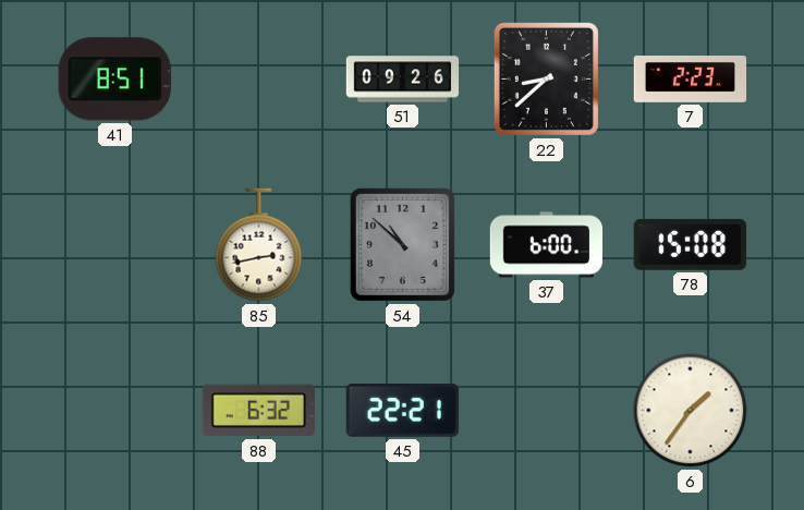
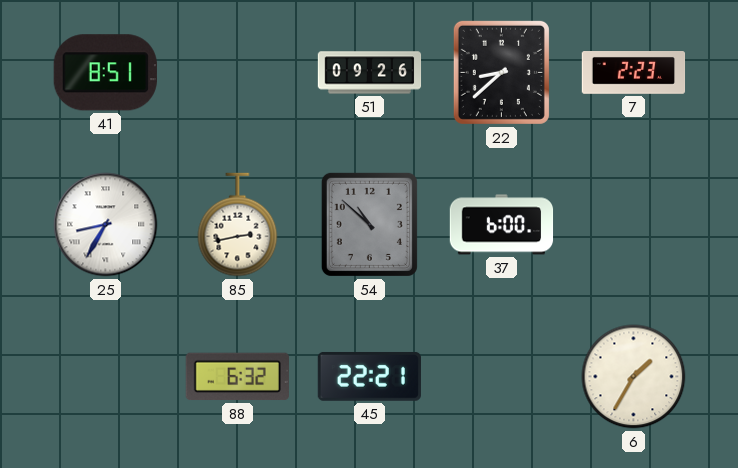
25: none -> 8:35
78: 15:08 -> none
6: 1:36 -> 1:35
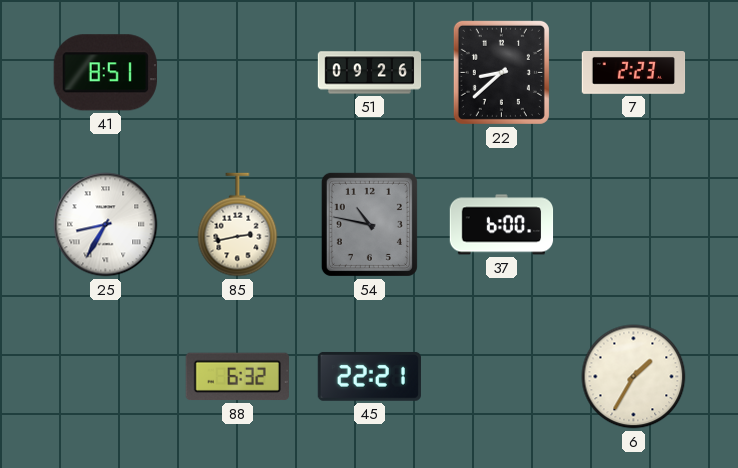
54: 10:52 -> 10:47
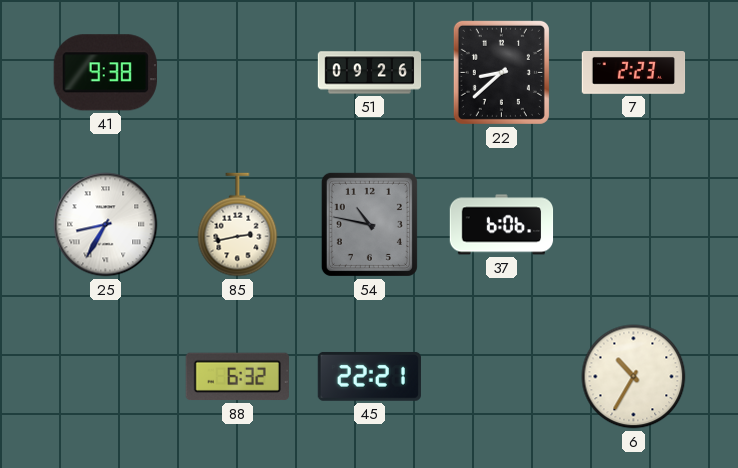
41: 8:51 -> 9:38
37: 6:00 -> 6:06
6: 1:35 -> 10:35
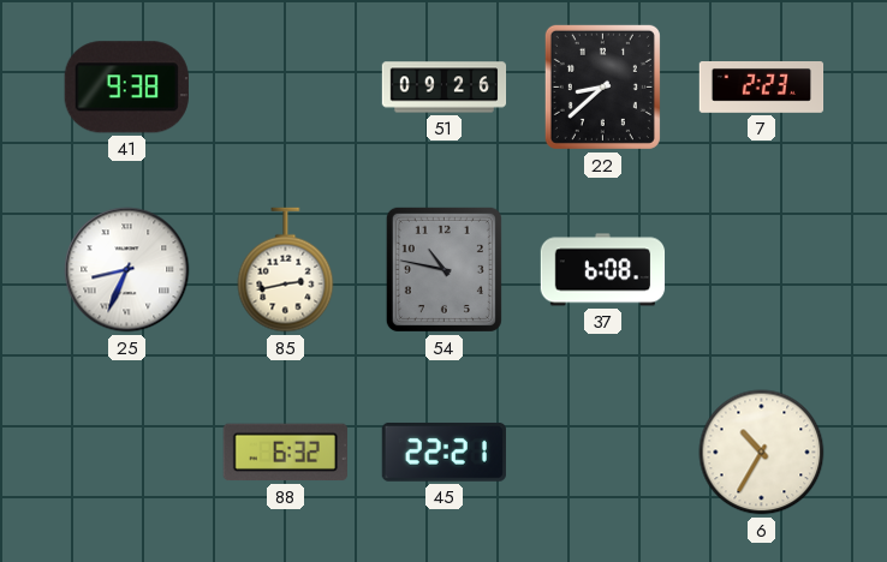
25: 8:35 -> 8:34
37: 6:06 -> 6:08
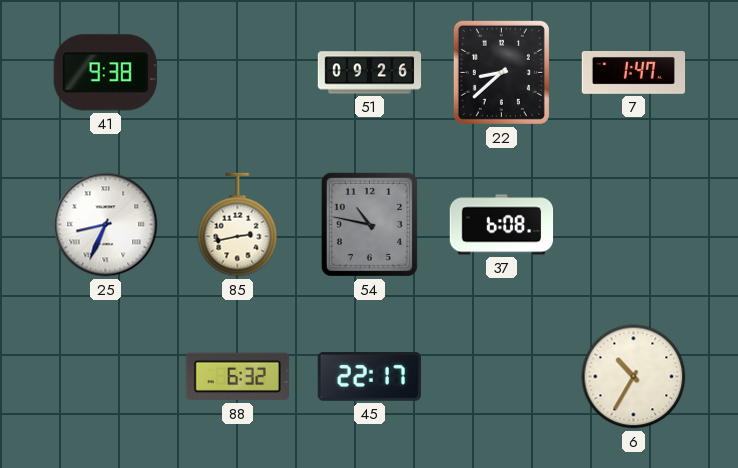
7: 2:23 -> 1:47
45: 22:21 -> 22:17
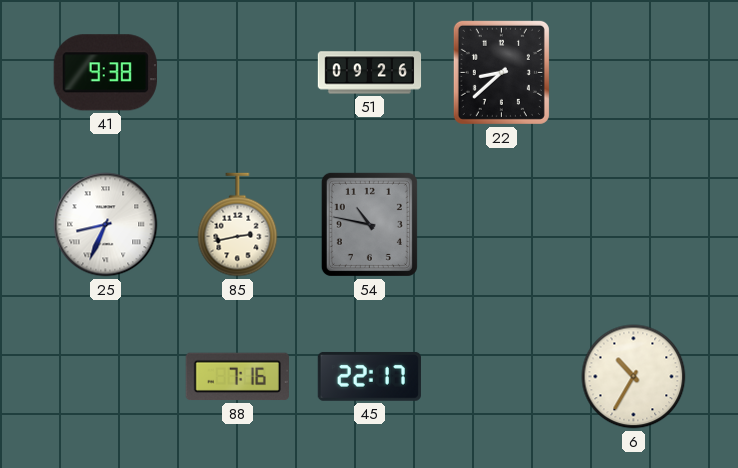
7: 1:47 -> none
37: 6:08 -> none
88: 6:32 -> 7:16
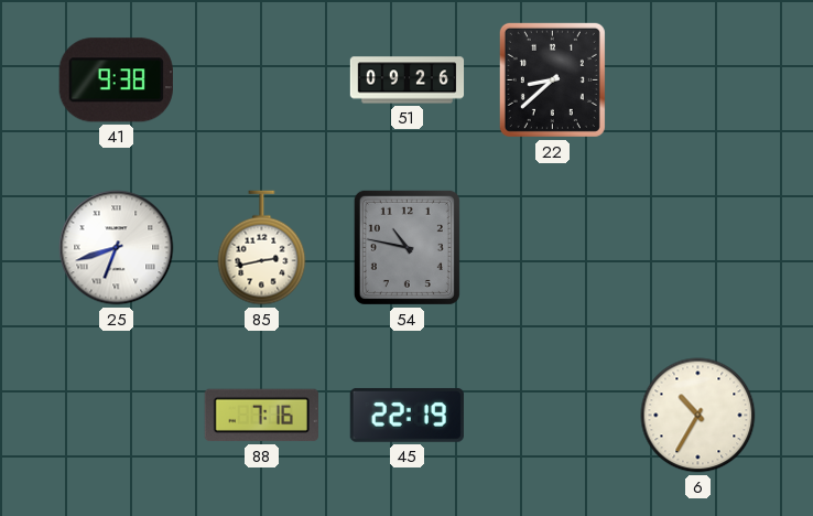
25: 8:34 -> 6:42
45: 22:17 -> 22:19
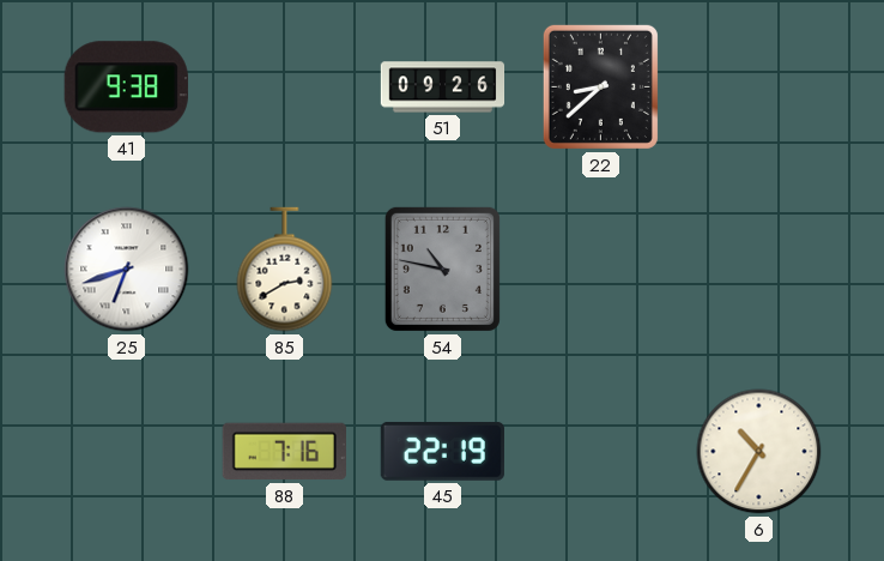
85: 2:43 -> 2:40
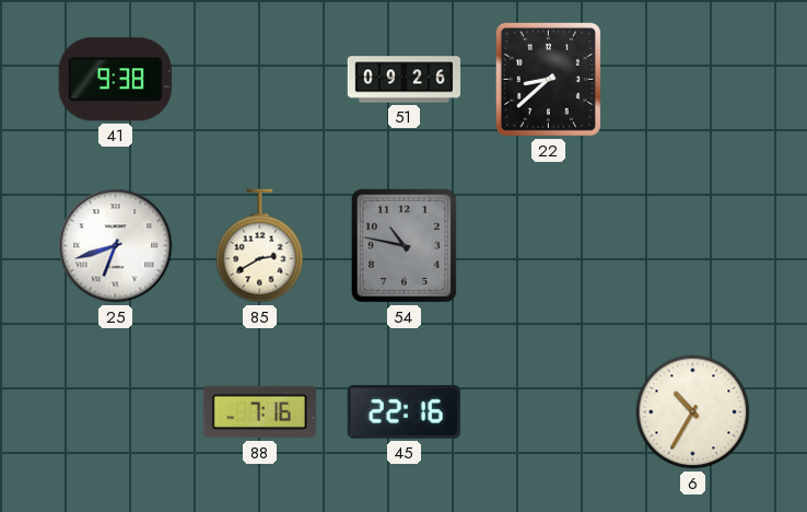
45: 22:19 -> 22:16
